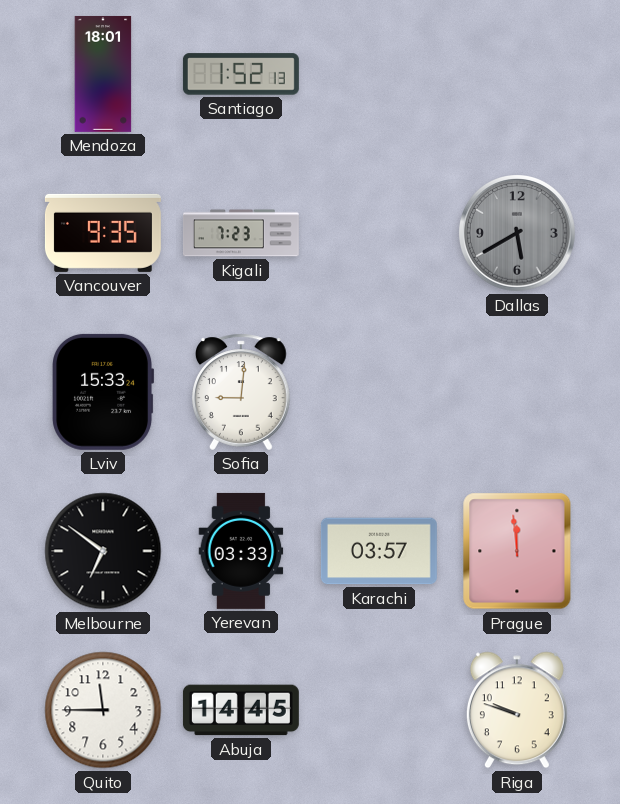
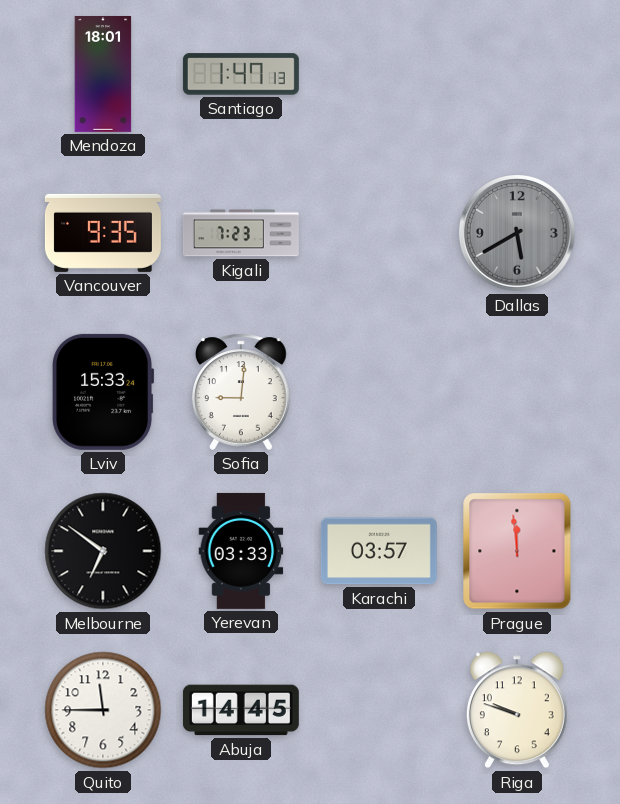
Santiago: 1:52 -> 1:47
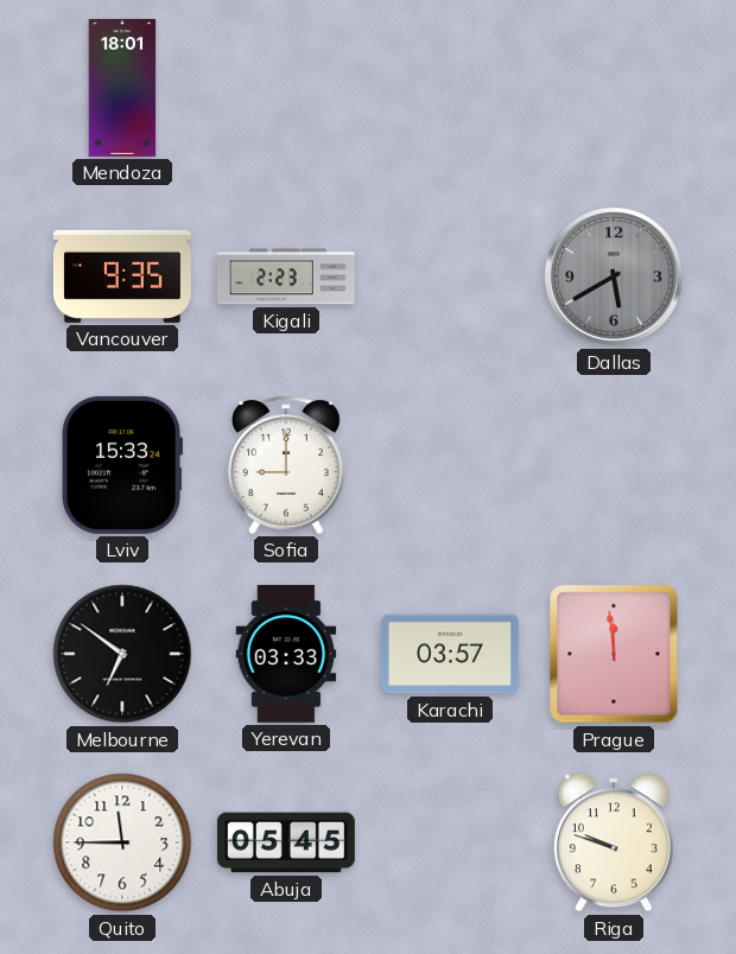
Santiago: 1:47 -> none
Kigali: 7:23 -> 2:23
Sofia: 9:01 -> 9:00
Abuja: 14:45 -> 05:45
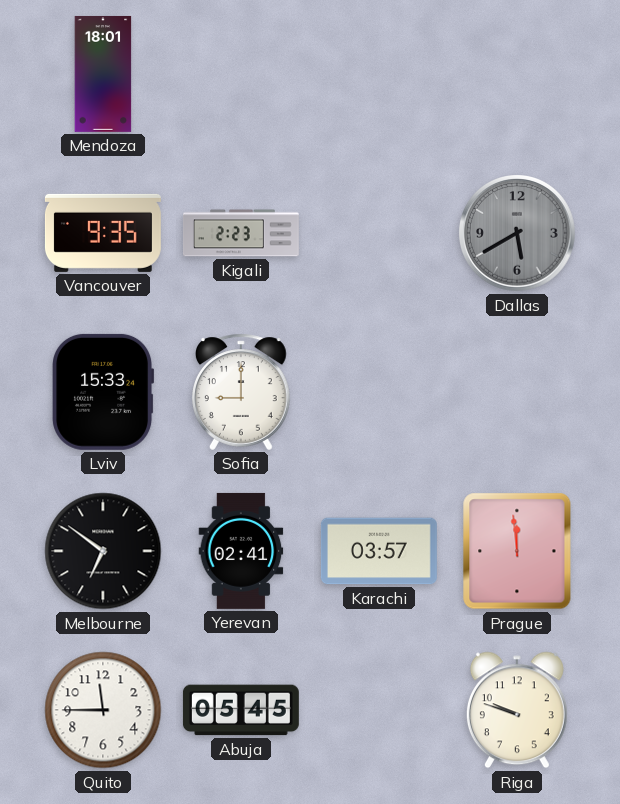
Yerevan: 03:33 -> 02:41
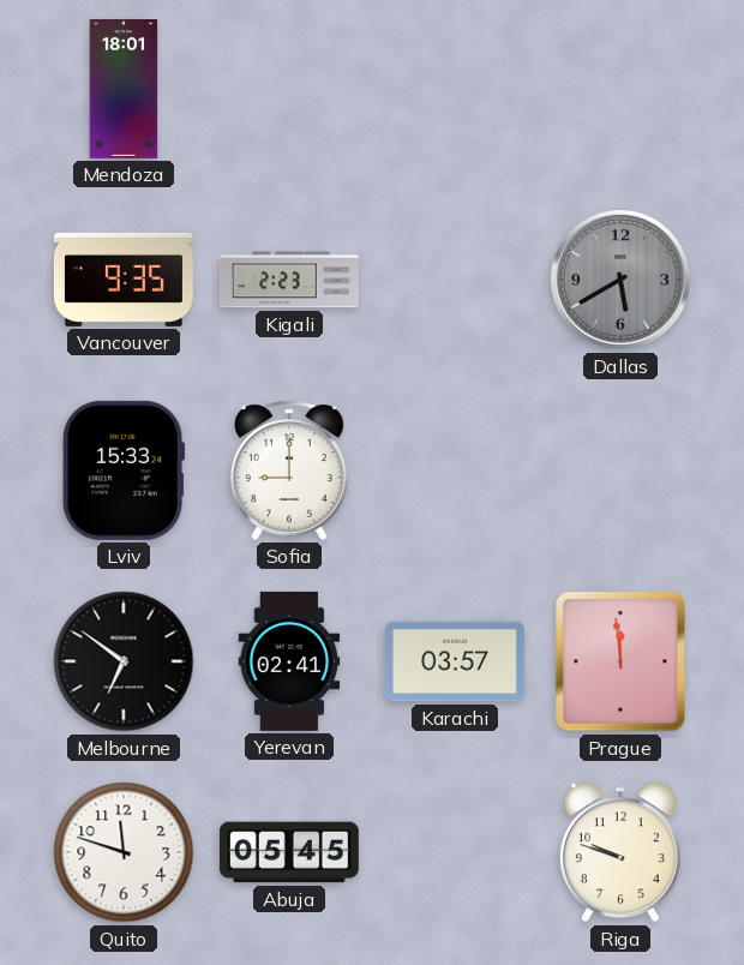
Quito: 11:45 -> 11:48
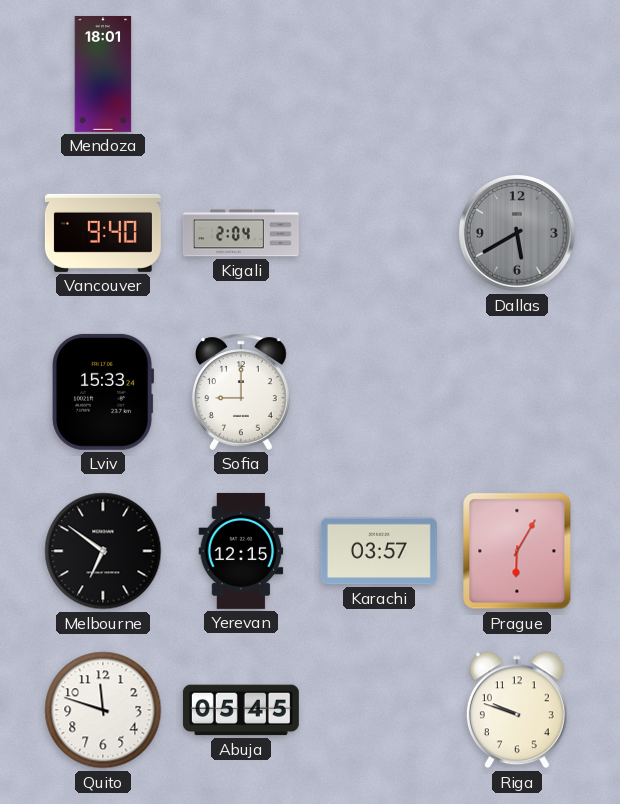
Vancouver: 9:35 -> 9:40
Kigali: 2:23 -> 2:04
Yerevan: 02:41 -> 12:15
Prague: 11:59 -> 6:05
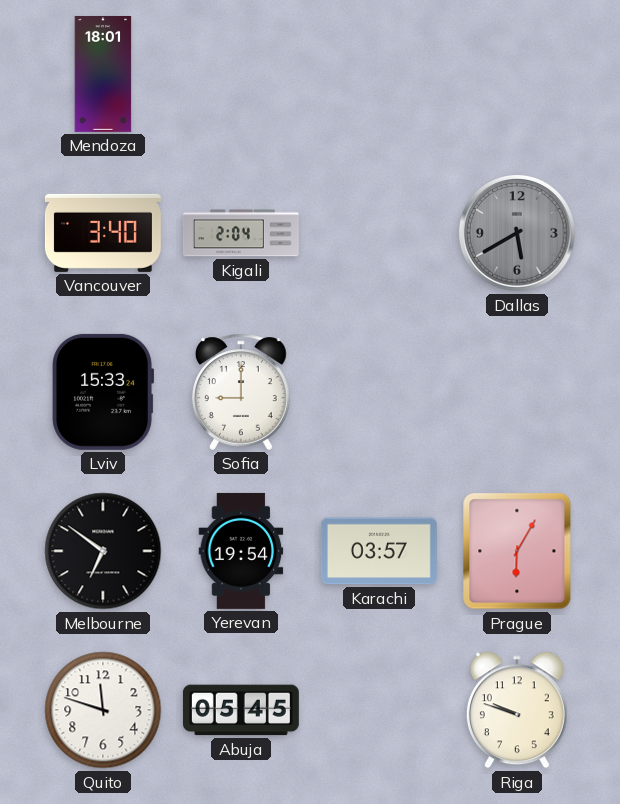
Vancouver: 9:40 -> 3:40
Yerevan: 12:15 -> 19:54
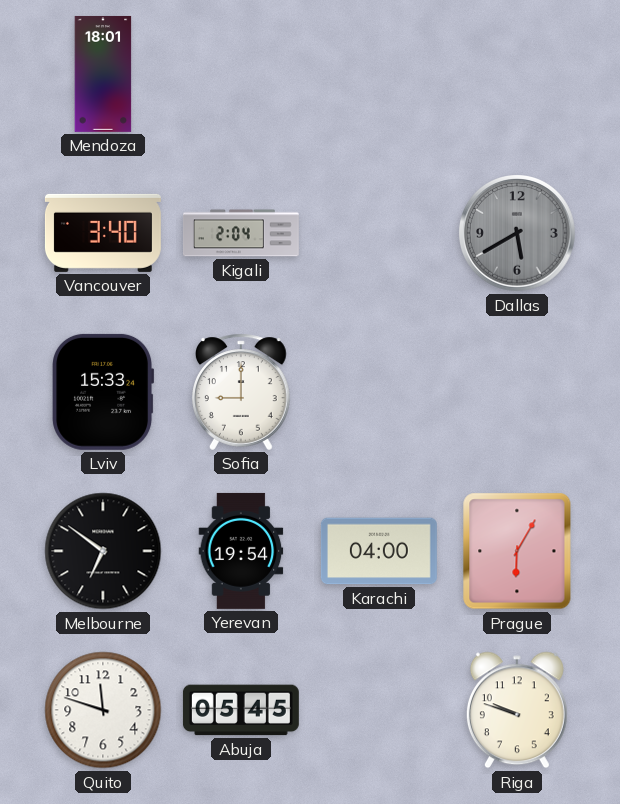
Karachi: 03:57 -> 04:00
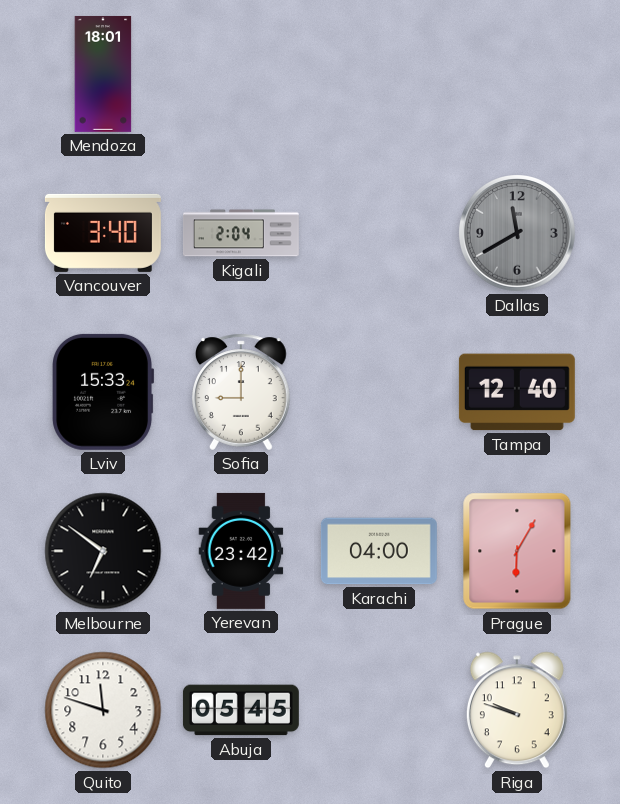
Dallas: 5:40 -> 11:40
Tampa: none -> 12:40
Yerevan: 19:54 -> 23:42
